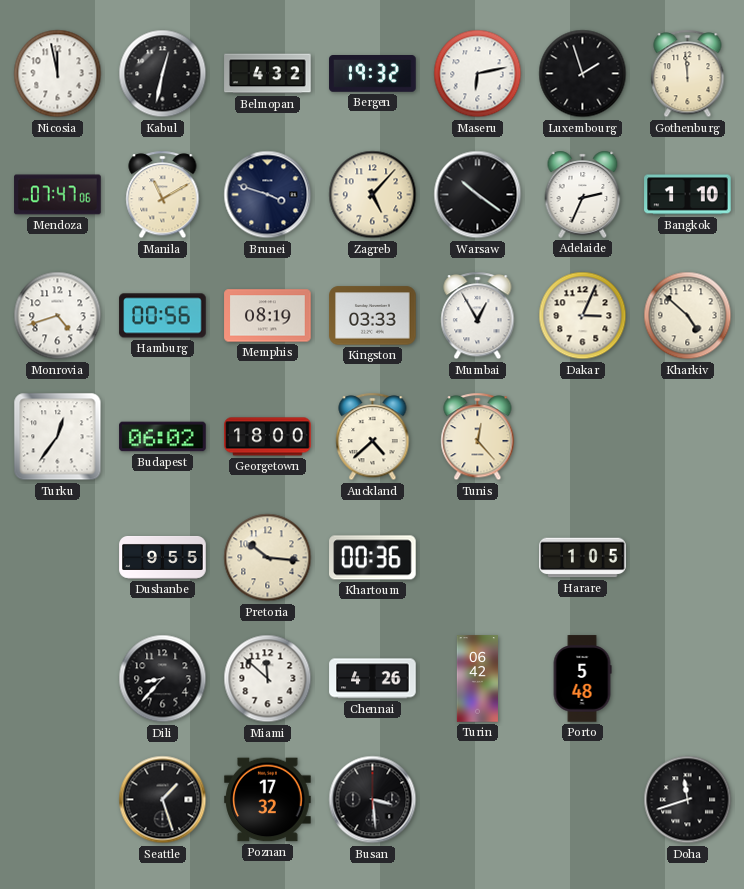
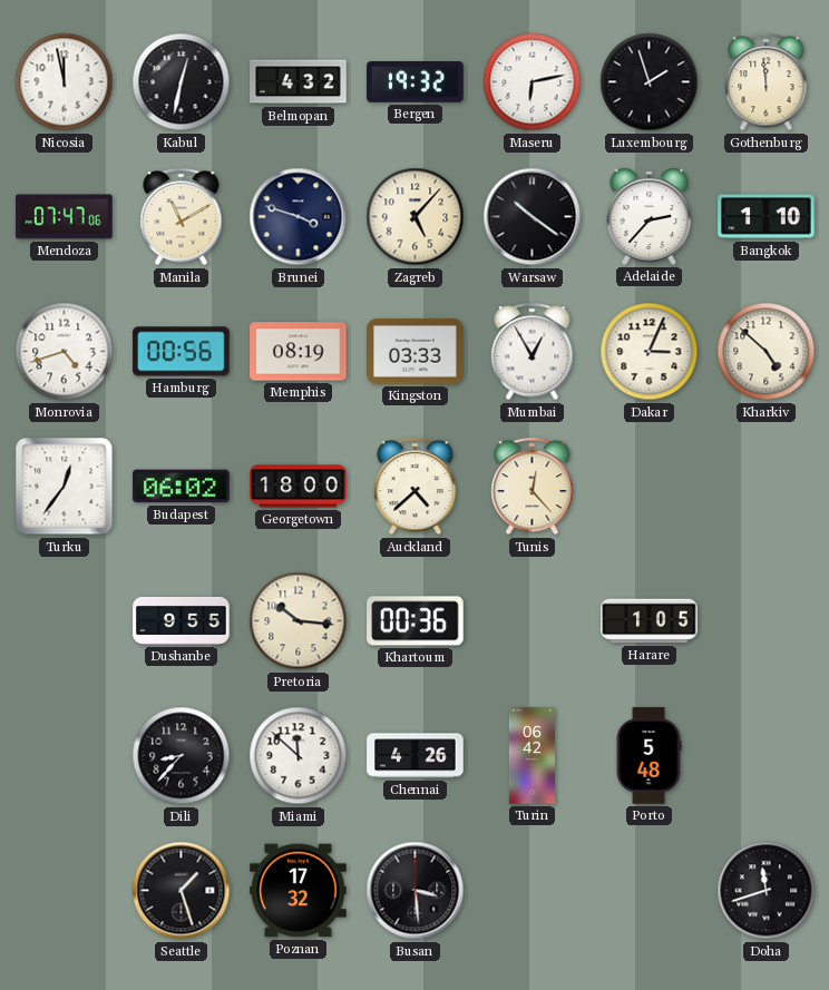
Adelaide: 2:34 -> 2:37
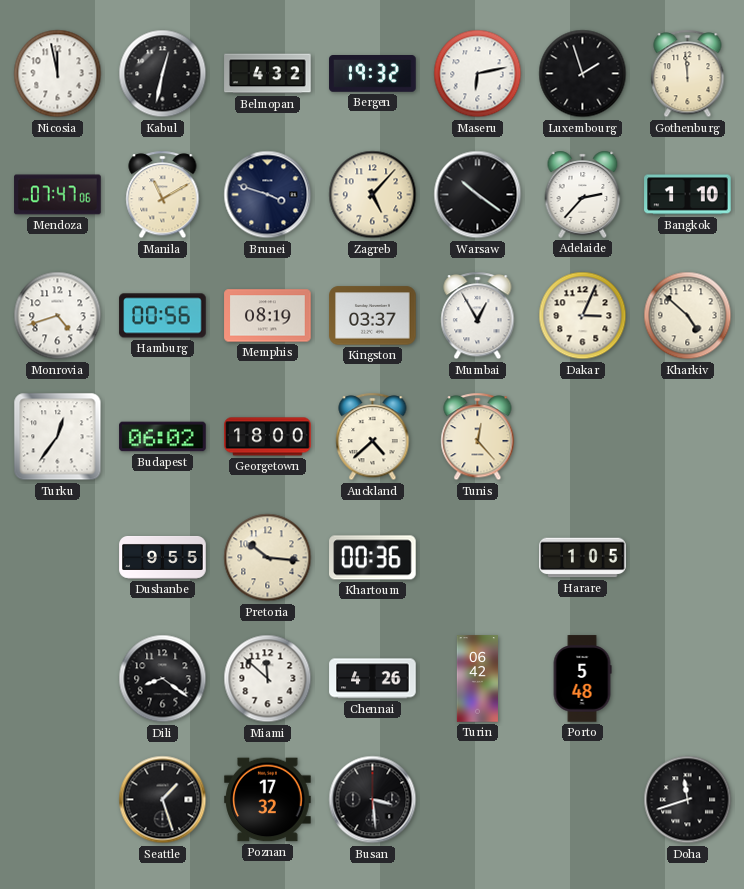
Kingston: 03:33 -> 03:37
Dili: 8:37 -> 8:21
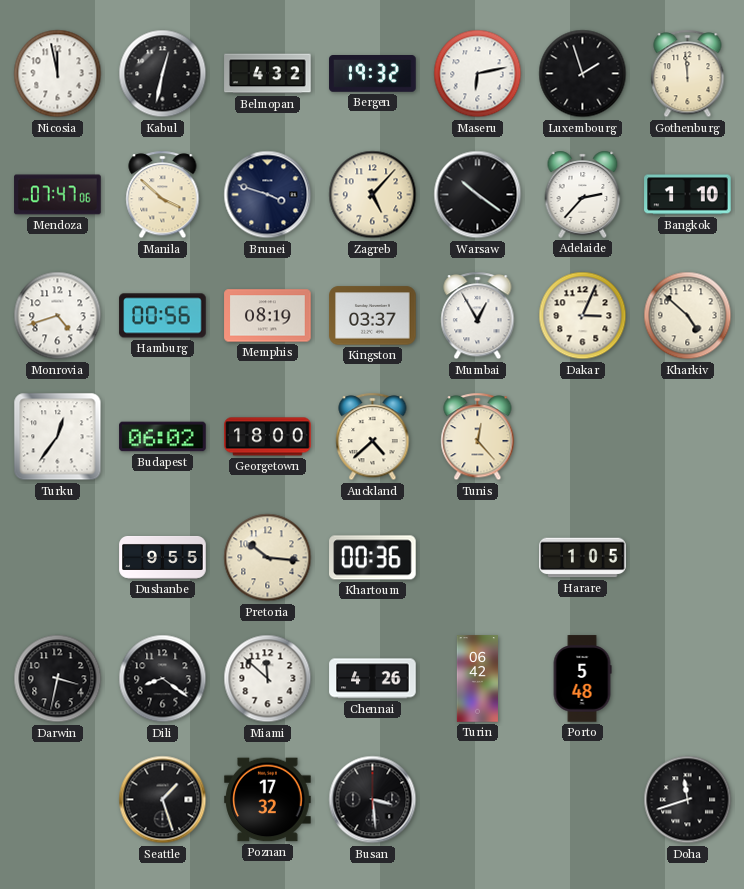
Manila: 11:10 -> 3:52
Darwin: none -> 3:32
